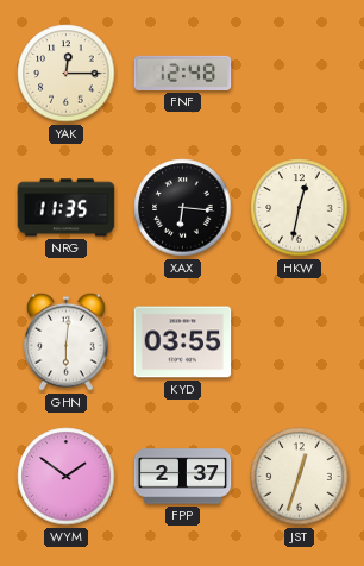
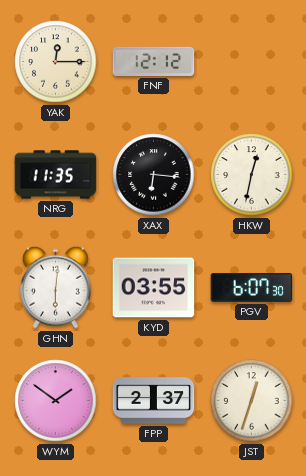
FNF: 12:48 -> 12:12
PGV: none -> 6:07
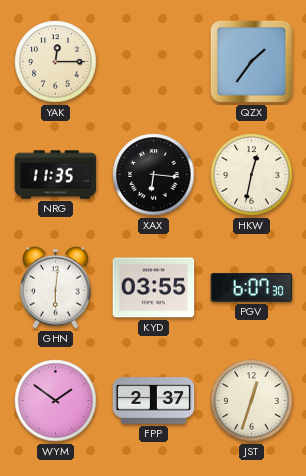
FNF: 12:12 -> none
QZX: none -> 1:36
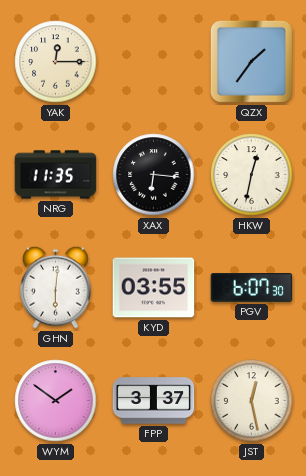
FPP: 2:37 -> 3:37
JST: 12:33 -> 12:28
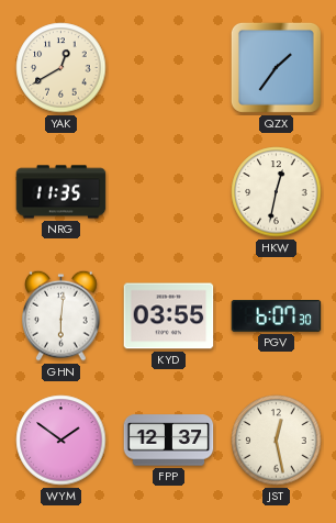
YAK: 12:15 -> 12:40
XAX: 6:16 -> none
FPP: 3:37 -> 12:37
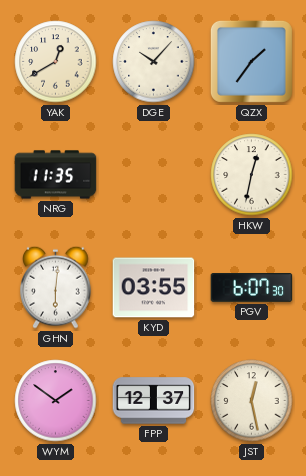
DGE: none -> 10:07
